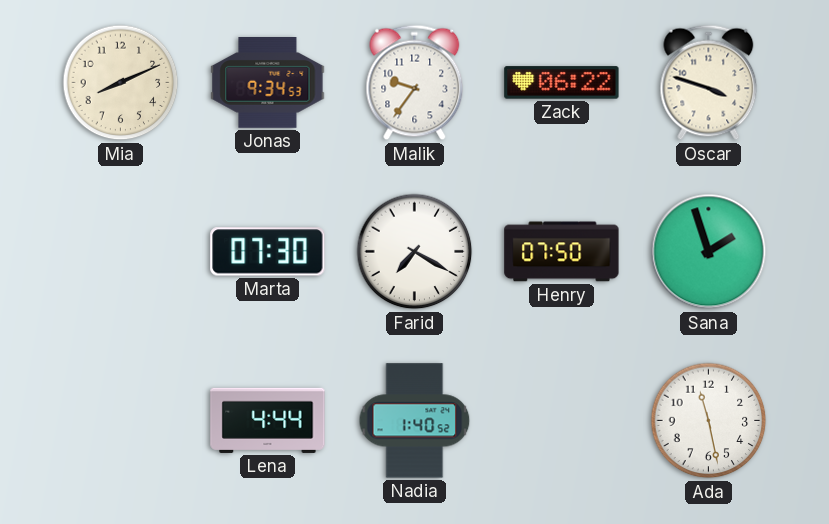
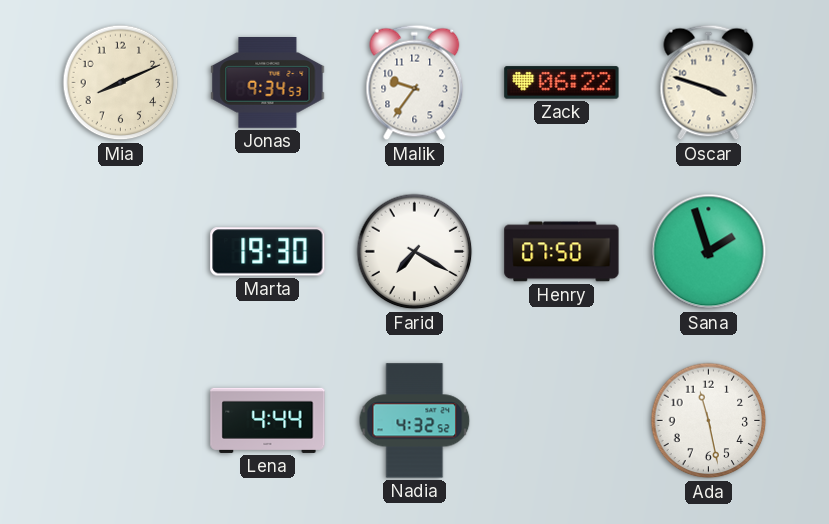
Marta: 07:30 -> 19:30
Nadia: 1:40 -> 4:32
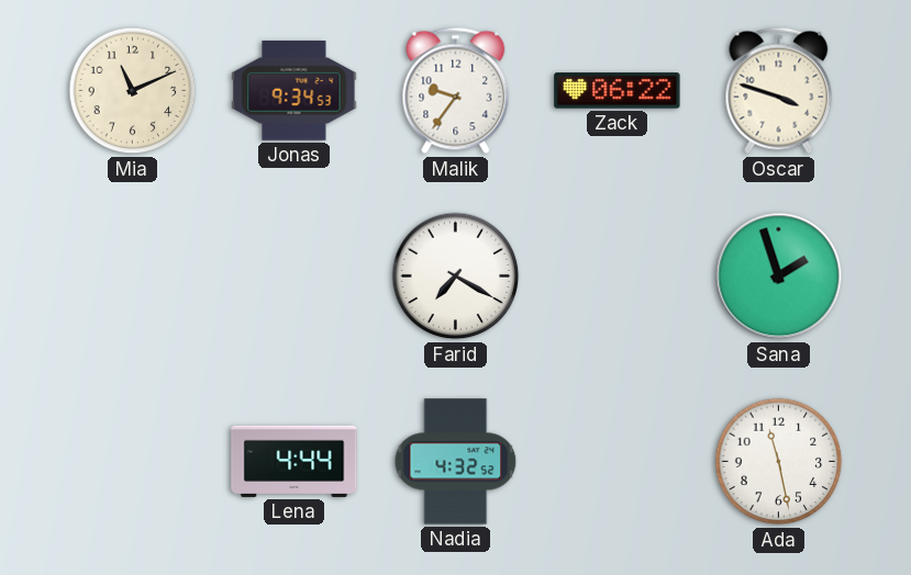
Mia: 8:11 -> 11:11
Marta: 19:30 -> none
Henry: 07:50 -> none
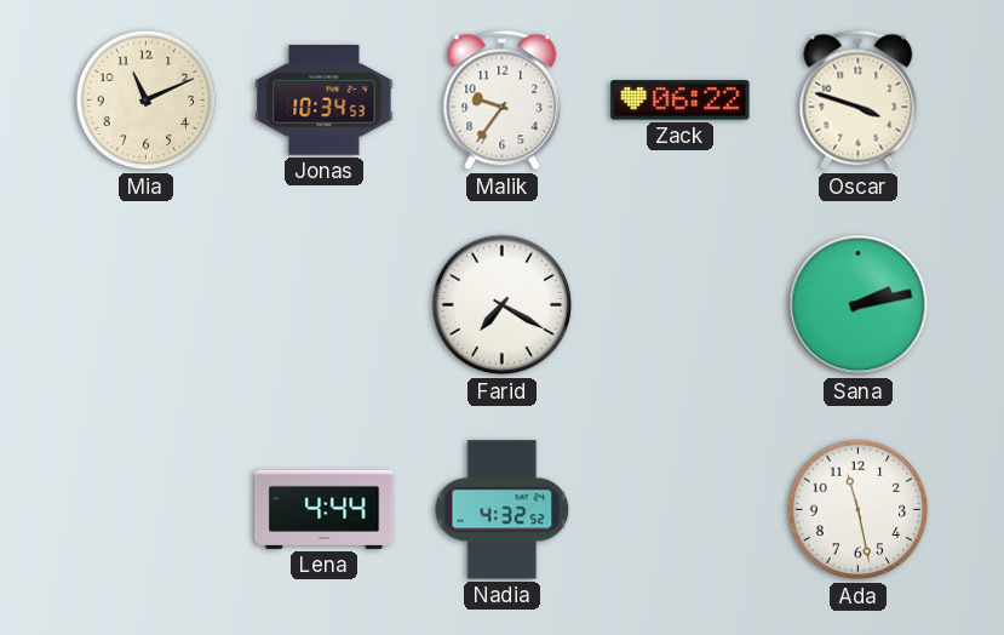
Jonas: 9:34 -> 10:34
Sana: 1:57 -> 2:13
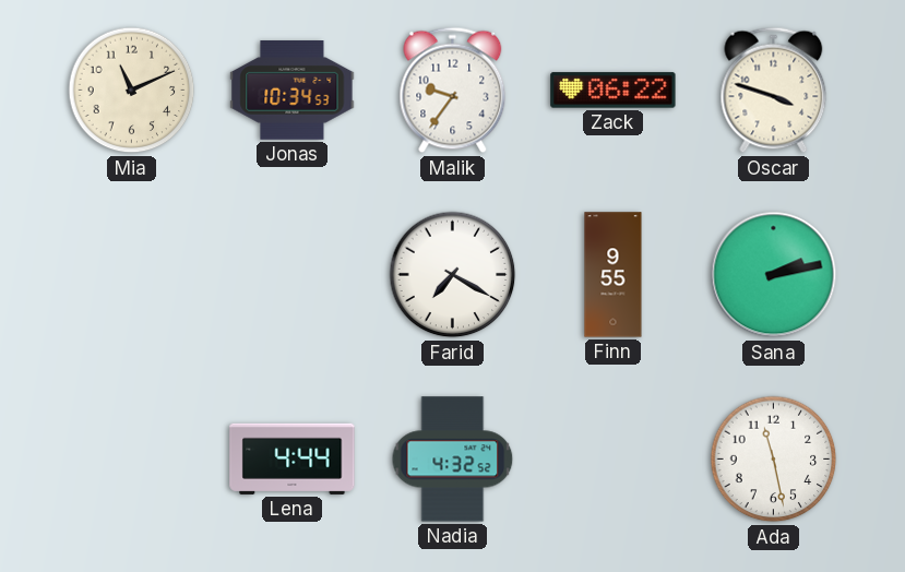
Finn: none -> 9:55
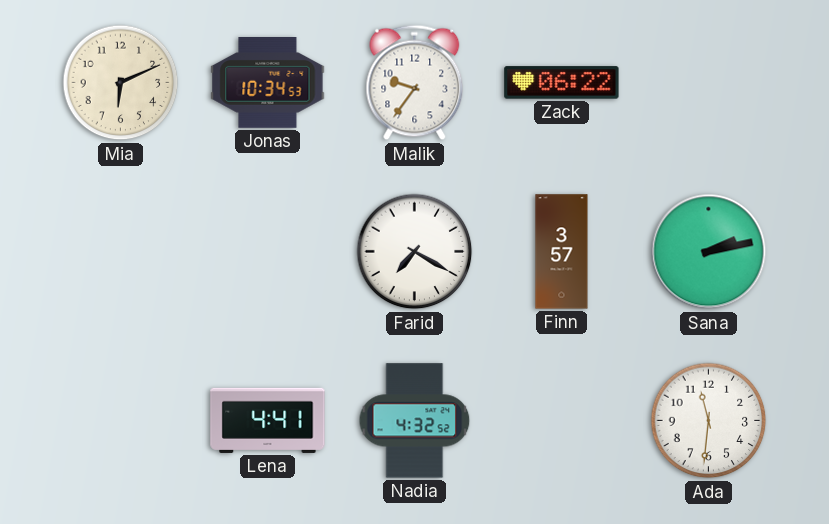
Mia: 11:11 -> 6:11
Oscar: 3:48 -> none
Finn: 9:55 -> 3:57
Lena: 4:44 -> 4:41
Ada: 11:28 -> 11:31
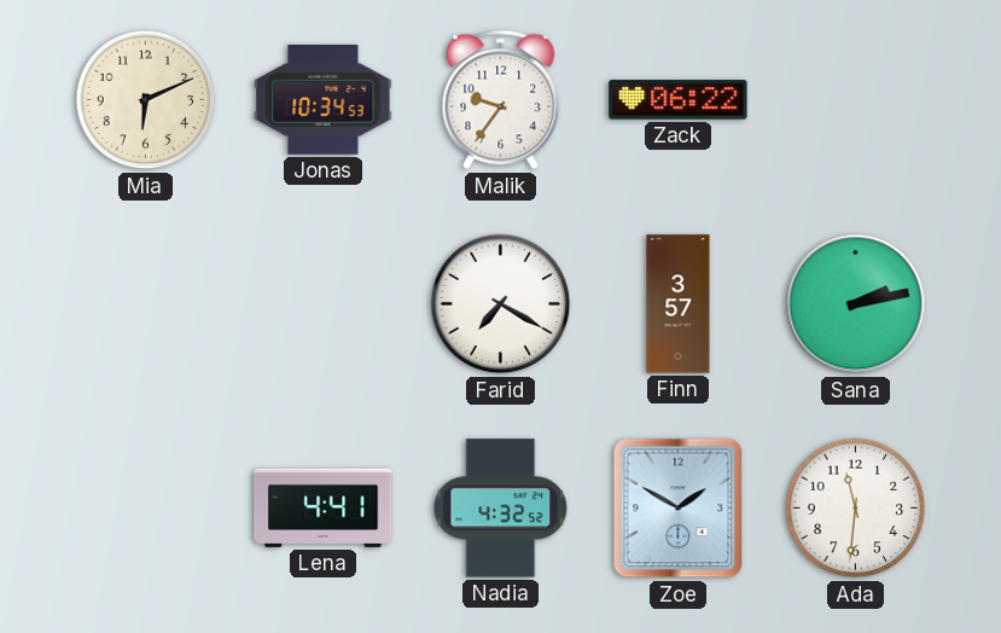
Zoe: none -> 1:50
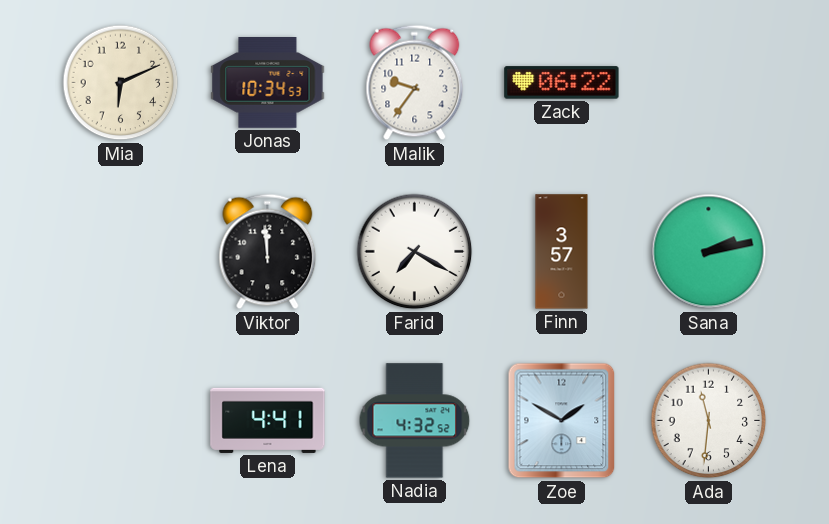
Viktor: none -> 11:59
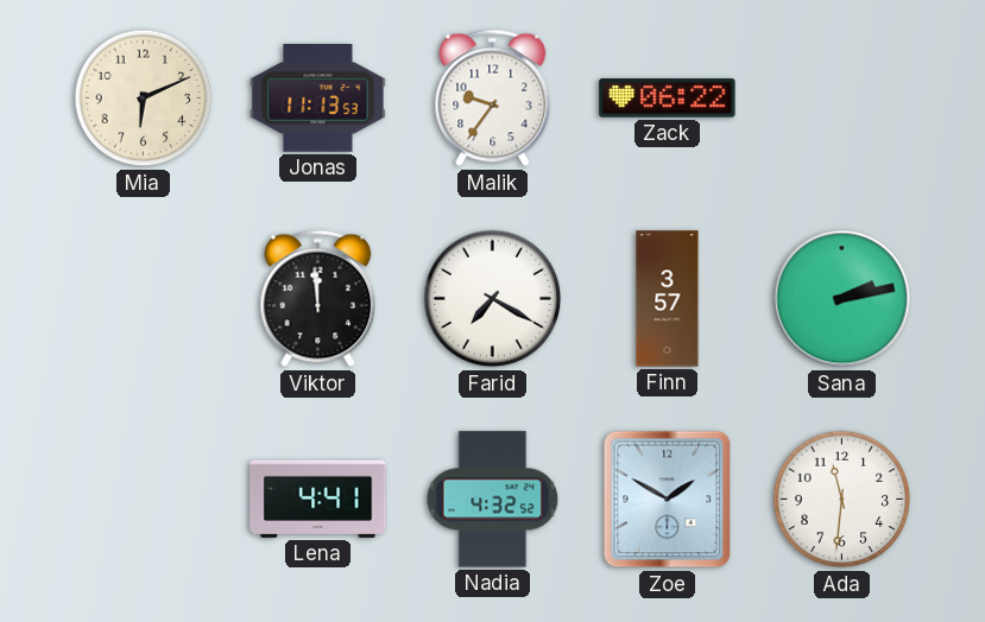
Jonas: 10:34 -> 11:13
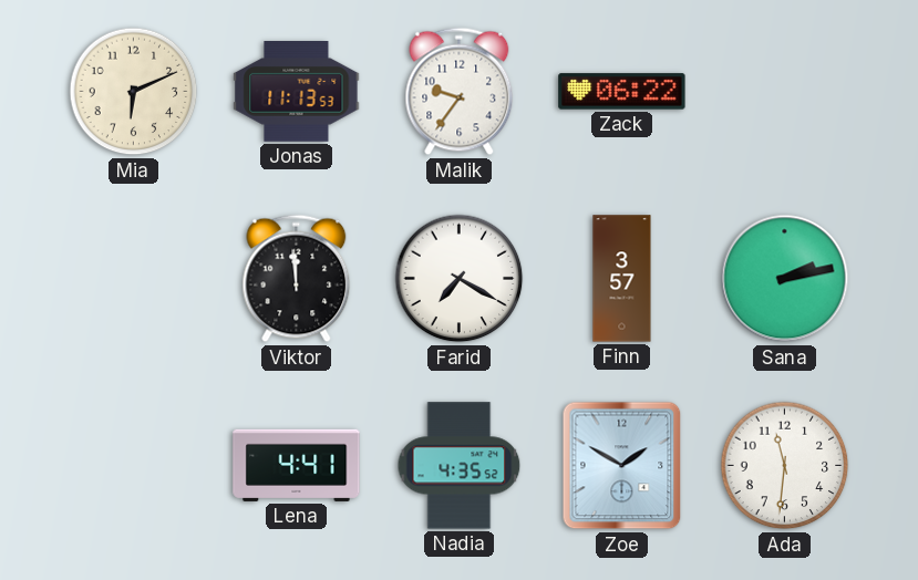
Nadia: 4:32 -> 4:35
